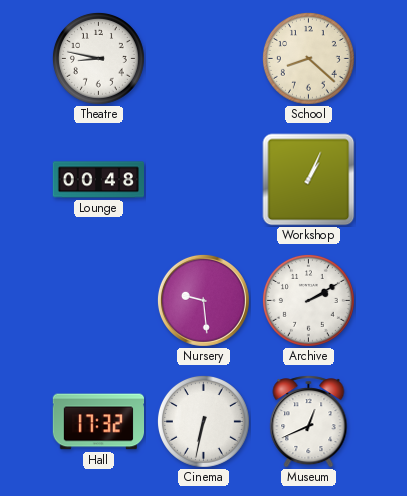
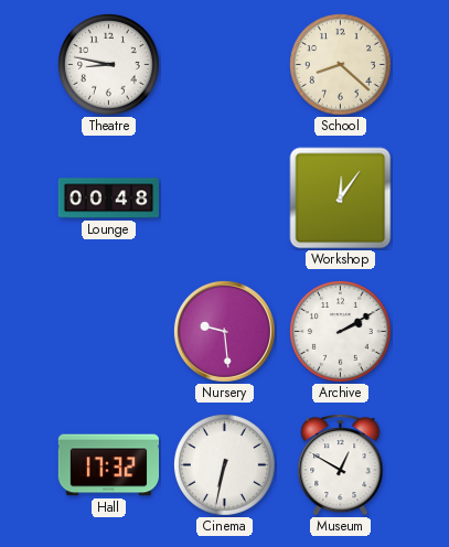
Workshop: 1:04 -> 12:06
Museum: 12:41 -> 12:50
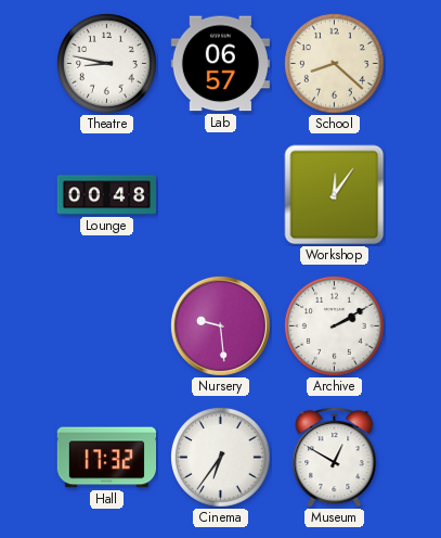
Lab: none -> 06:57
Cinema: 6:32 -> 6:36
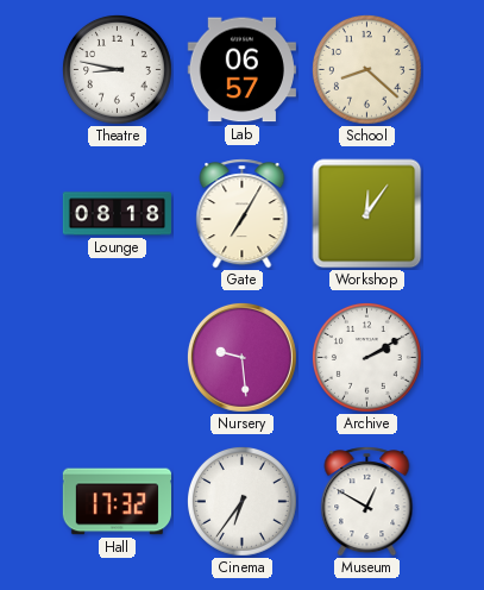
Lounge: 00:48 -> 08:18
Gate: none -> 7:05
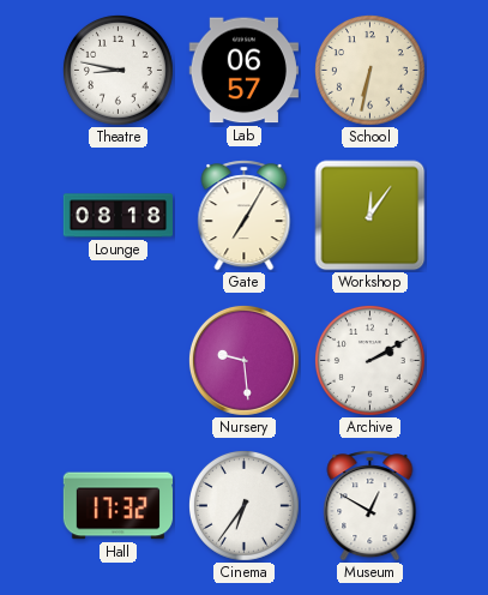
School: 8:22 -> 6:32
